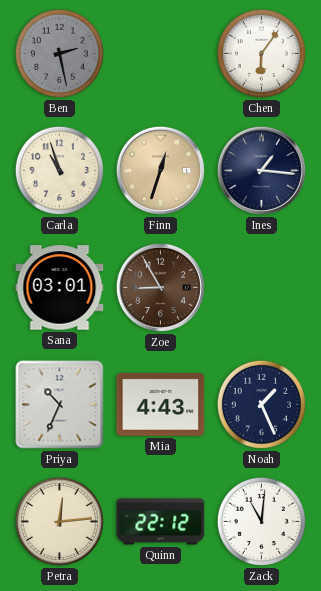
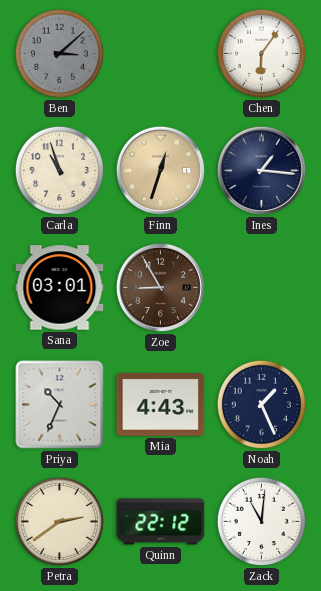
Ben: 2:28 -> 3:08
Petra: 12:14 -> 2:39
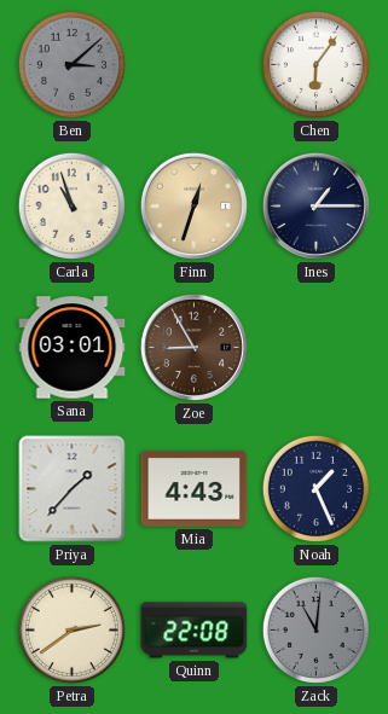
Ines: 1:16 -> 1:15
Priya: 10:34 -> 1:37
Quinn: 22:12 -> 22:08
Zack dial: white -> grey
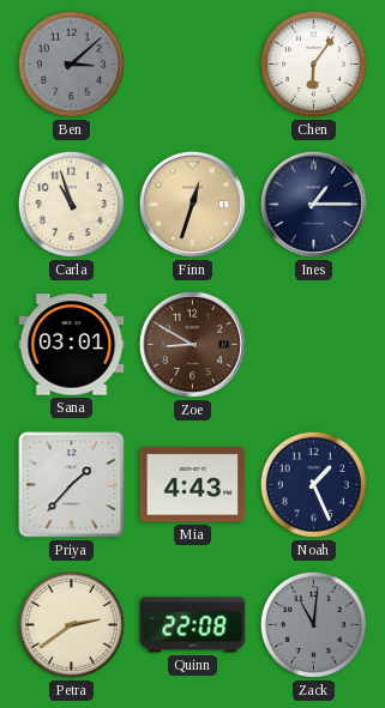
Zoe: 8:55 -> 8:50
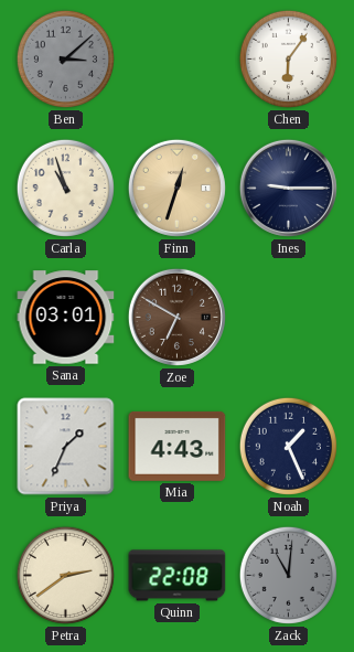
Ines: 1:15 -> 9:15
Zoe: 8:50 -> 6:50
Priya: 1:37 -> 1:34
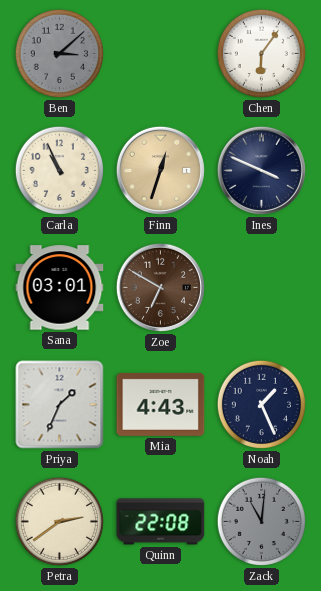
Carla: 10:57 -> 10:56
Ines: 9:15 -> 3:49
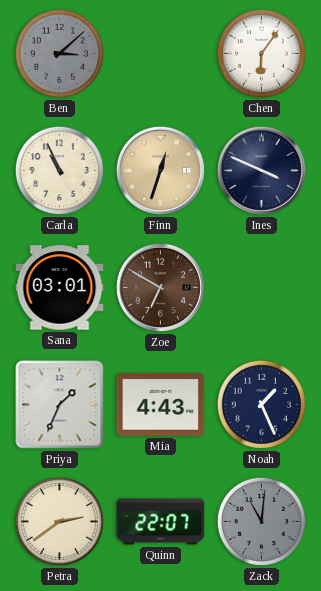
Quinn: 22:08 -> 22:07
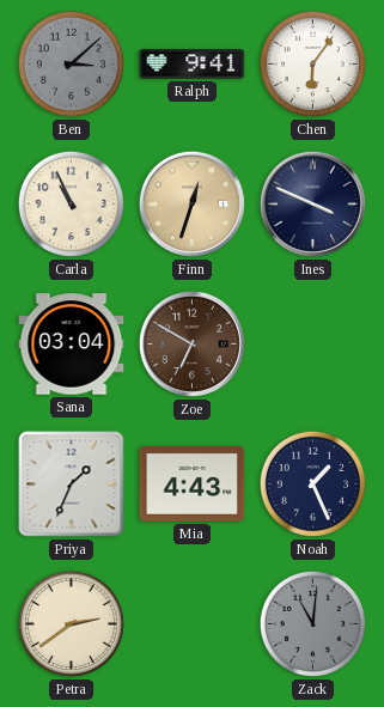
Ralph: none -> 9:41
Sana: 03:01 -> 03:04
Quinn: 22:07 -> none
